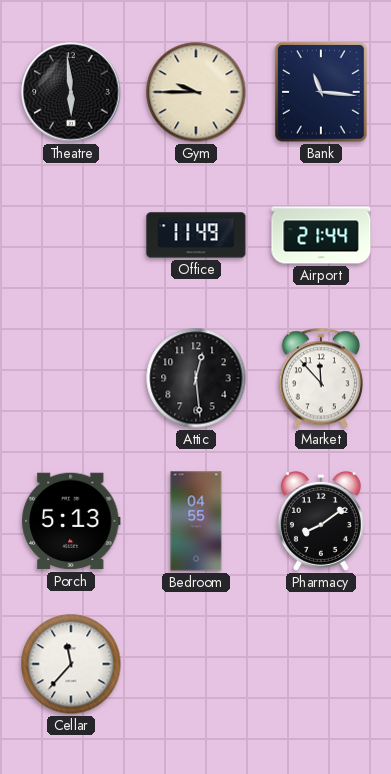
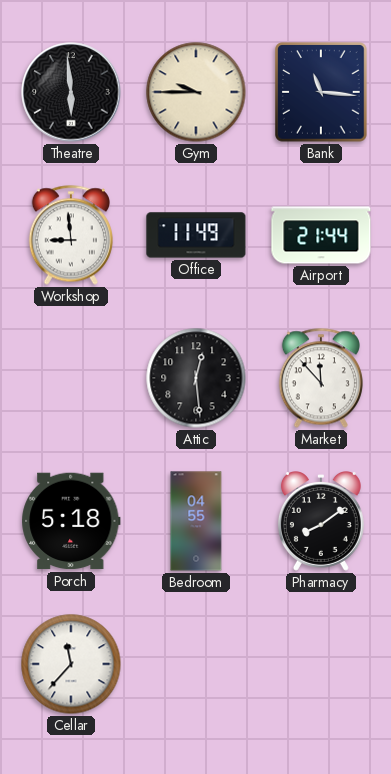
Workshop: none -> 8:59
Porch: 5:13 -> 5:18
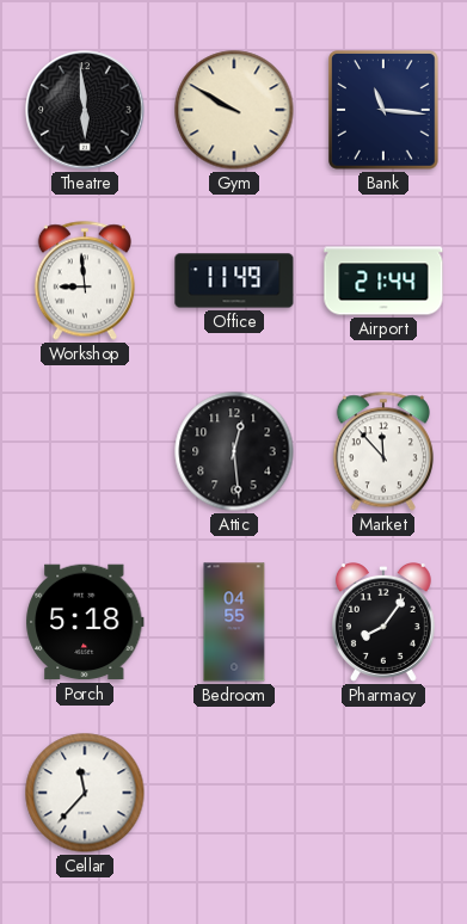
Gym: 9:45 -> 9:50
Pharmacy: 8:09 -> 8:06
